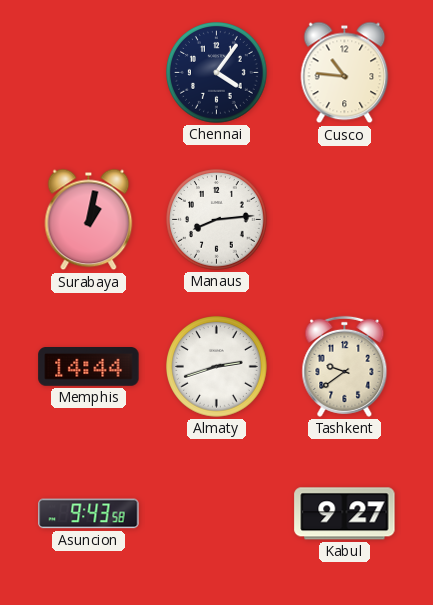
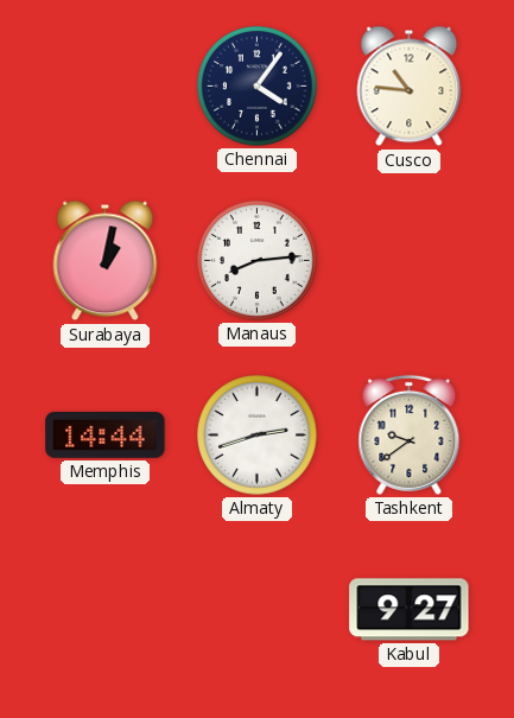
Asuncion: 9:43 -> none
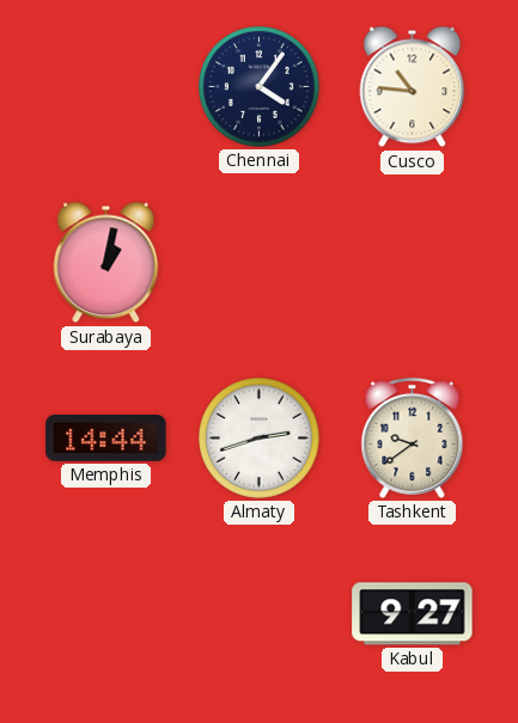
Manaus: 8:14 -> none
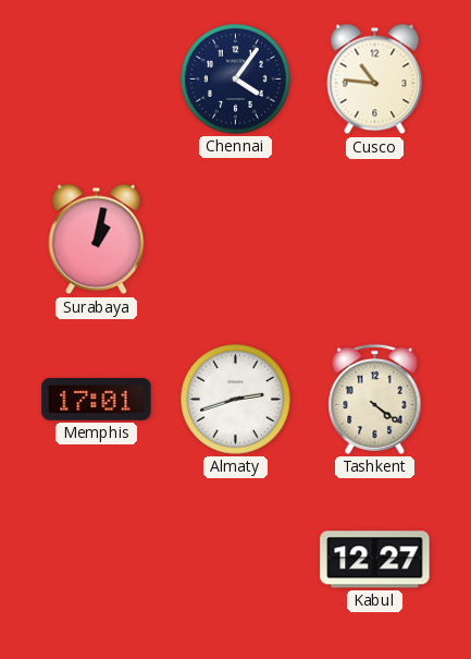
Memphis: 14:44 -> 17:01
Tashkent: 9:39 -> 4:21
Kabul: 9:27 -> 12:27
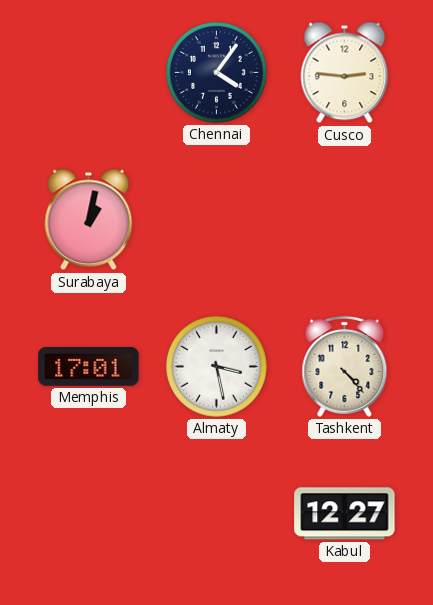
Cusco: 10:46 -> 2:46
Almaty: 2:42 -> 3:28
Tashkent: 4:21 -> 4:23
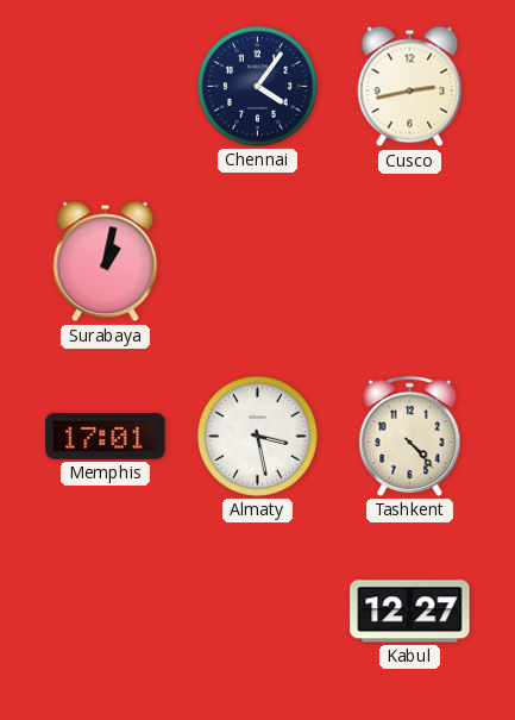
Cusco: 2:46 -> 2:43
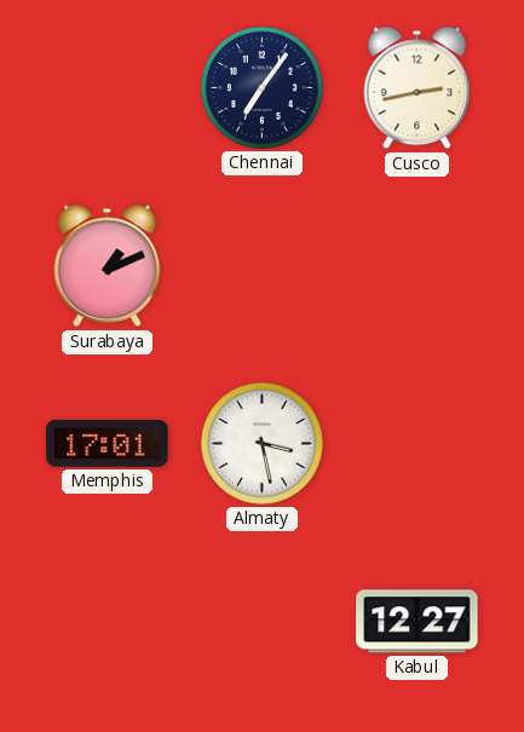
Chennai: 4:06 -> 7:06
Surabaya: 1:02 -> 1:11
Tashkent: 4:23 -> none
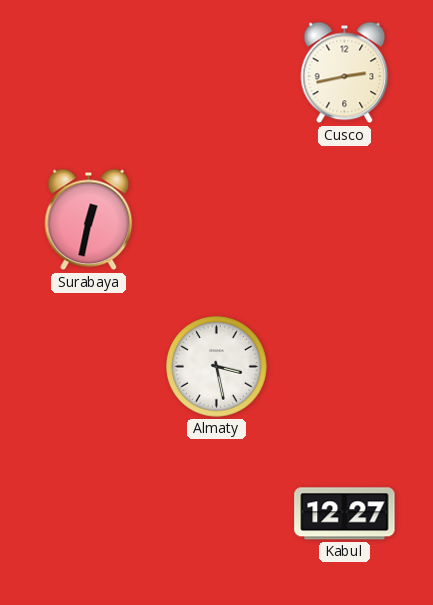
Chennai: 7:06 -> none
Surabaya: 1:11 -> 12:32
Memphis: 17:01 -> none
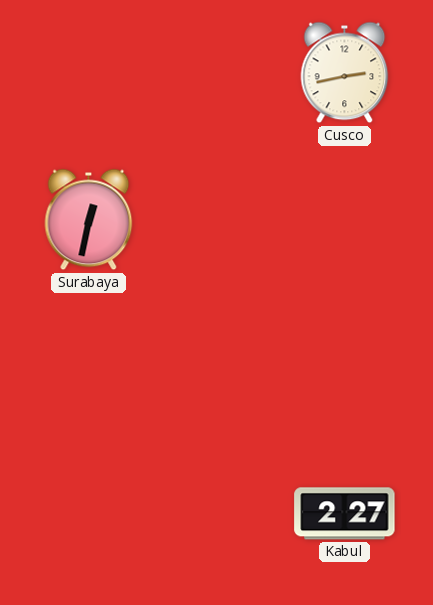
Almaty: 3:28 -> none
Kabul: 12:27 -> 2:27
